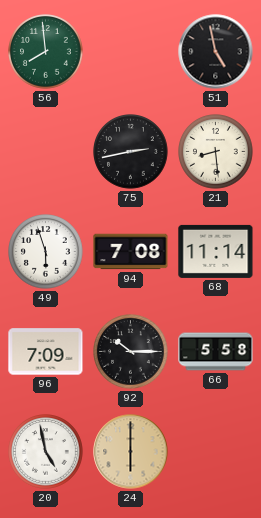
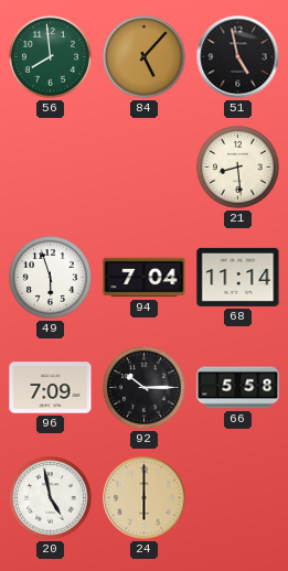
84: none -> 5:07
75: 2:43 -> none
94: 7:08 -> 7:04
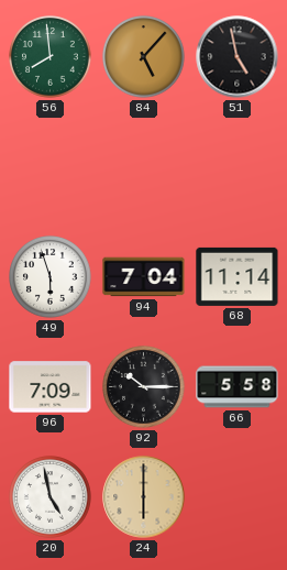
21: 8:29 -> none
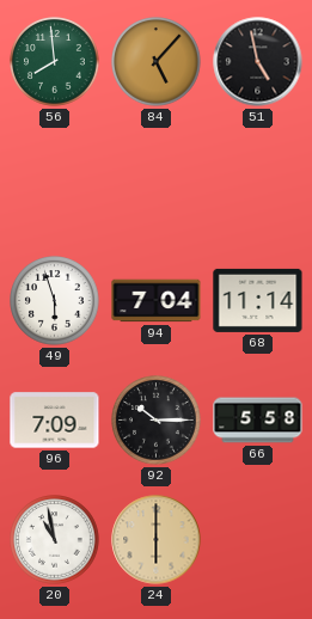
20: 4:58 -> 10:58
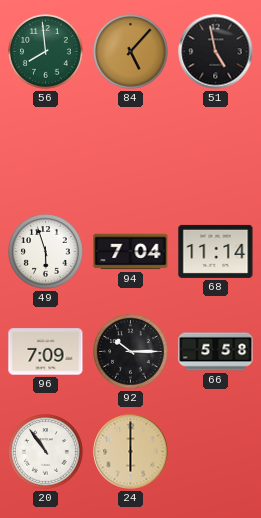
20: 10:58 -> 10:54
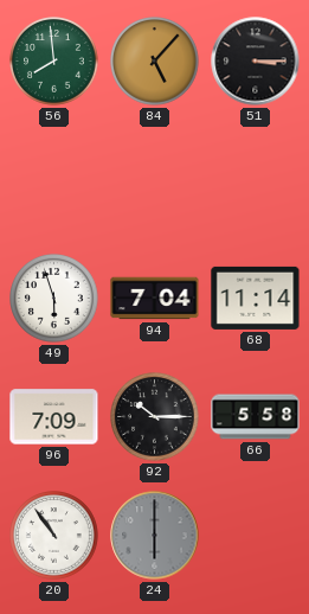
51: 4:58 -> 3:15
24 dial: champagne -> grey
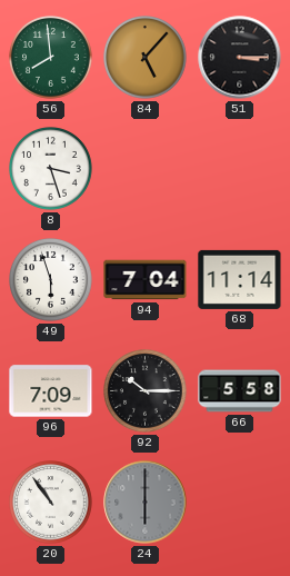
8: none -> 3:27
